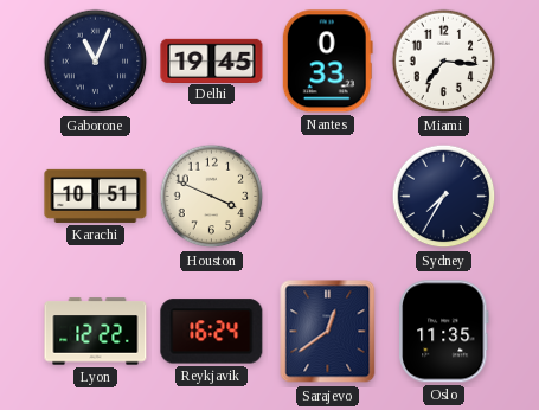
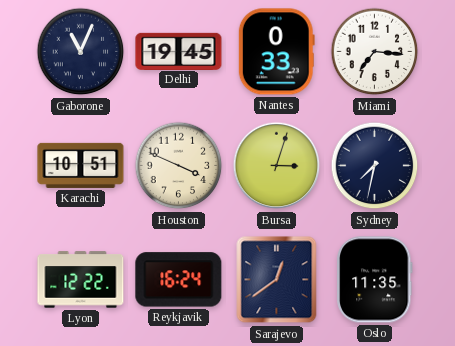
Bursa: none -> 3:03
Sydney: 7:35 -> 7:32
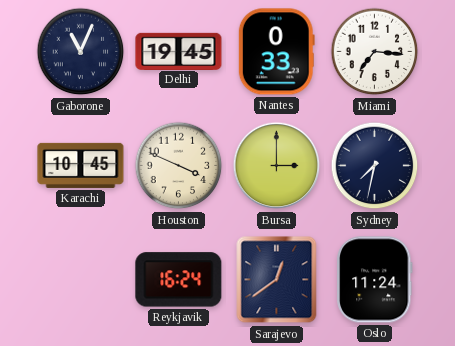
Karachi: 10:51 -> 10:45
Bursa: 3:03 -> 3:00
Lyon: 12:22 -> none
Oslo: 11:35 -> 11:24
